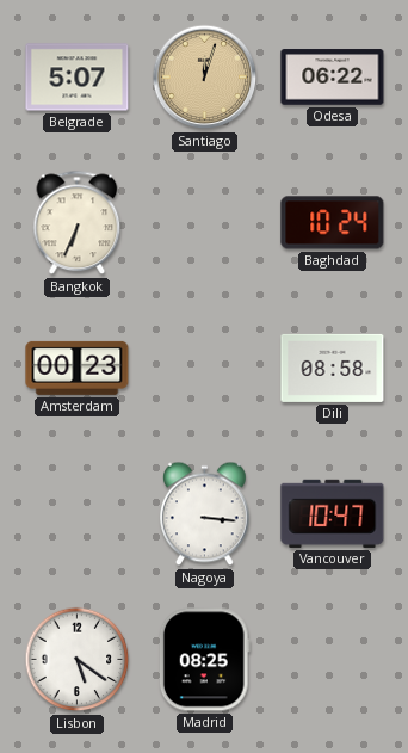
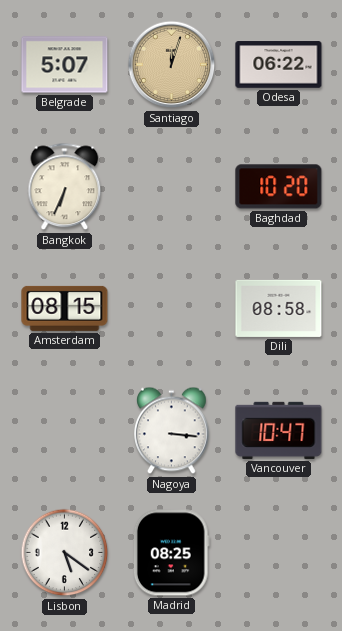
Baghdad: 10:24 -> 10:20
Amsterdam: 00:23 -> 08:15
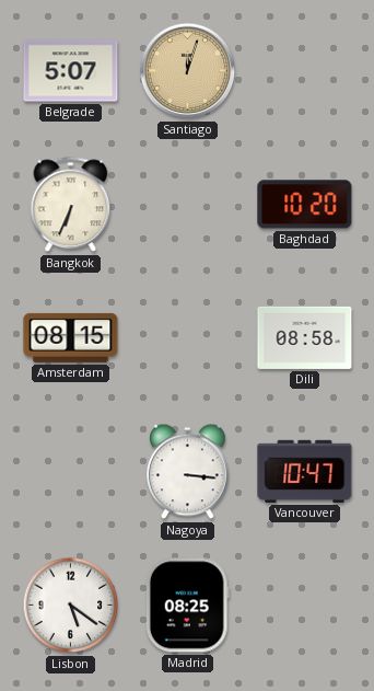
Odesa: 06:22 -> none
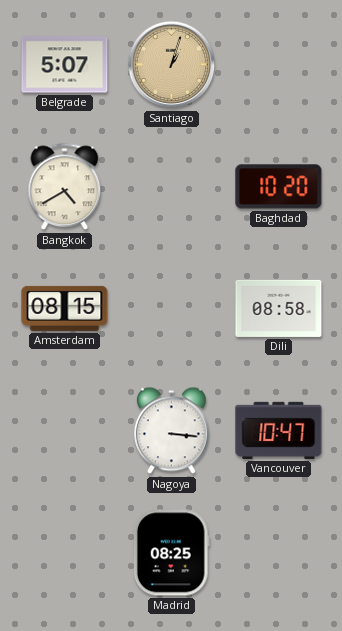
Santiago: 12:03 -> 1:03
Bangkok: 6:34 -> 4:40
Lisbon: 5:21 -> none
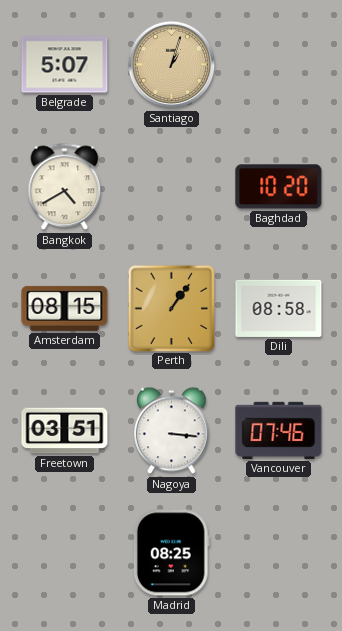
Perth: none -> 1:06
Freetown: none -> 03:51
Vancouver: 10:47 -> 07:46
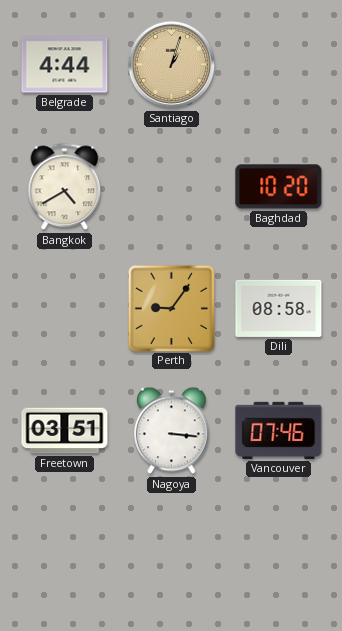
Belgrade: 5:07 -> 4:44
Amsterdam: 08:15 -> none
Perth: 1:06 -> 9:06
Madrid: 08:25 -> none
